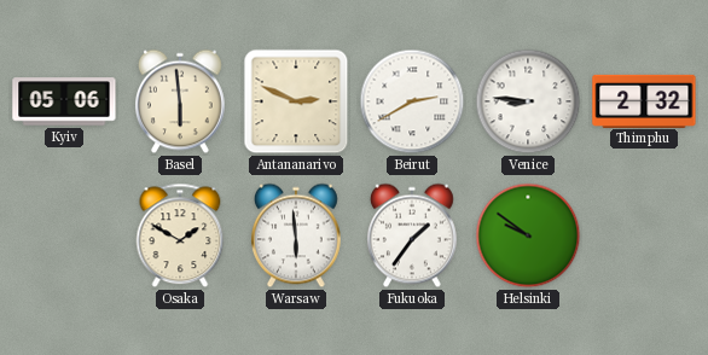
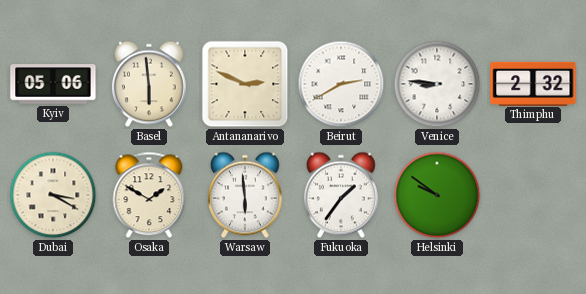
Dubai: none -> 3:20
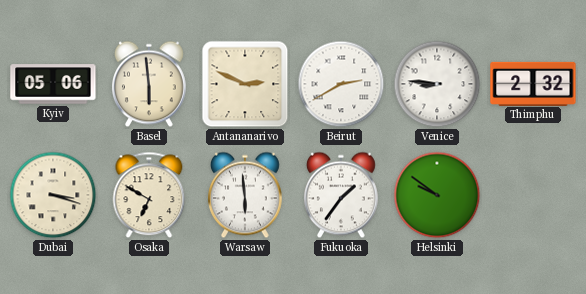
Dubai: 3:20 -> 3:18
Osaka: 1:50 -> 6:50
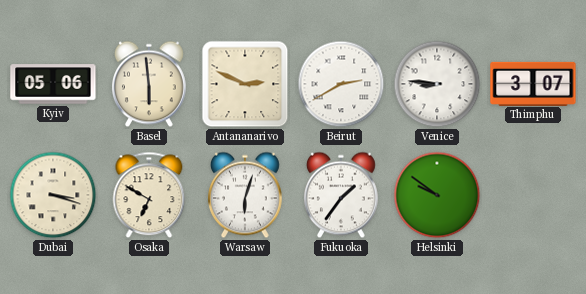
Thimphu: 2:32 -> 3:07
Warsaw: 5:59 -> 6:03
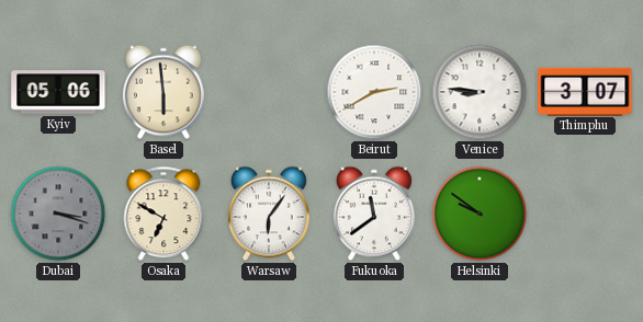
Antananarivo: 2:49 -> none
Dubai dial: cream -> grey
Warsaw: 6:03 -> 6:06
Fukuoka: 1:36 -> 11:39
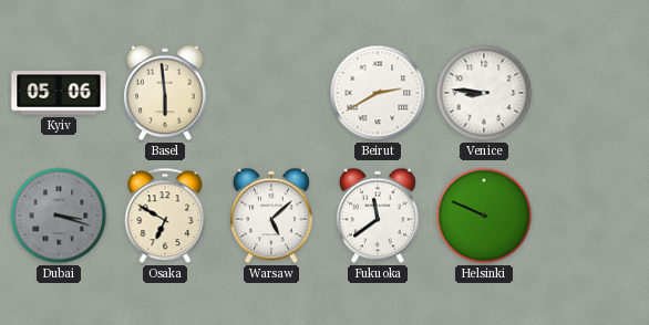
Thimphu: 3:07 -> none
Warsaw: 6:06 -> 5:08
Helsinki: 9:51 -> 9:49
